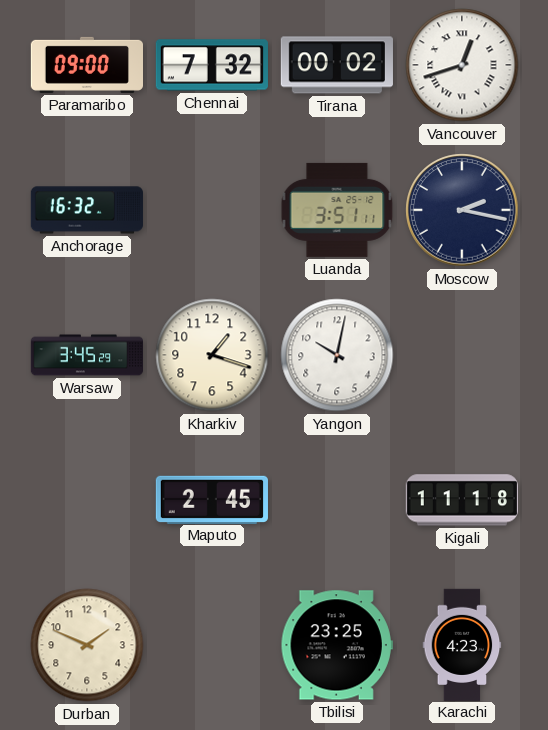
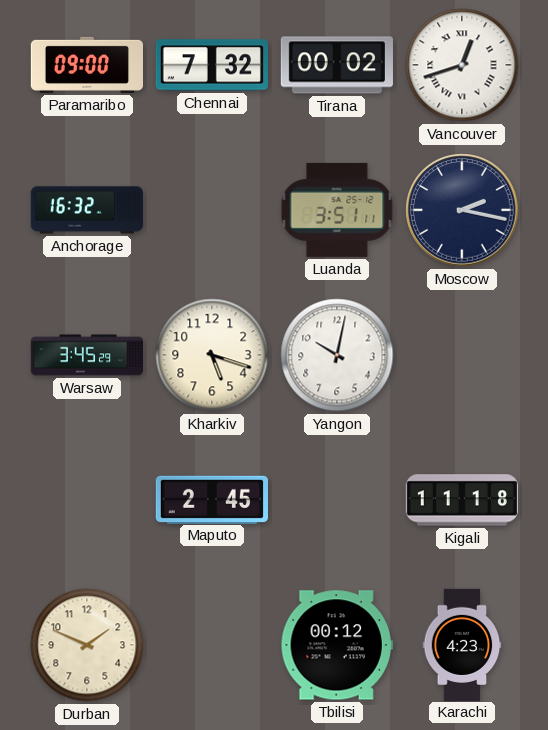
Kharkiv: 1:18 -> 5:18
Tbilisi: 23:25 -> 00:12
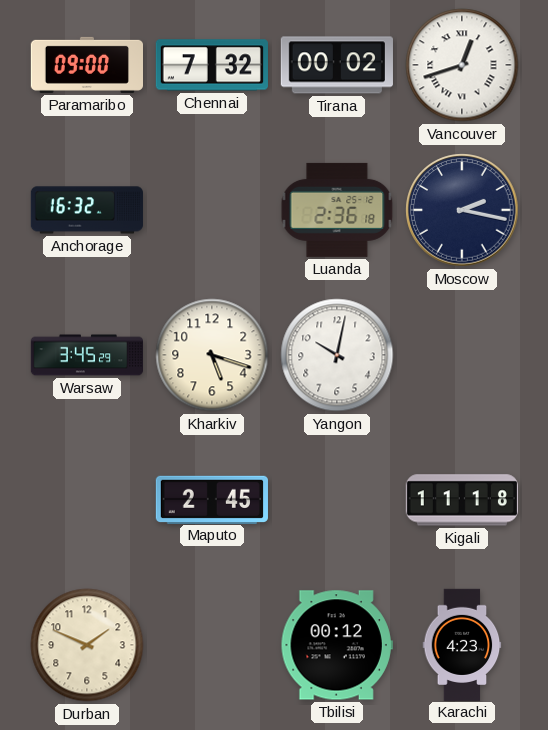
Luanda: 3:51 -> 2:36
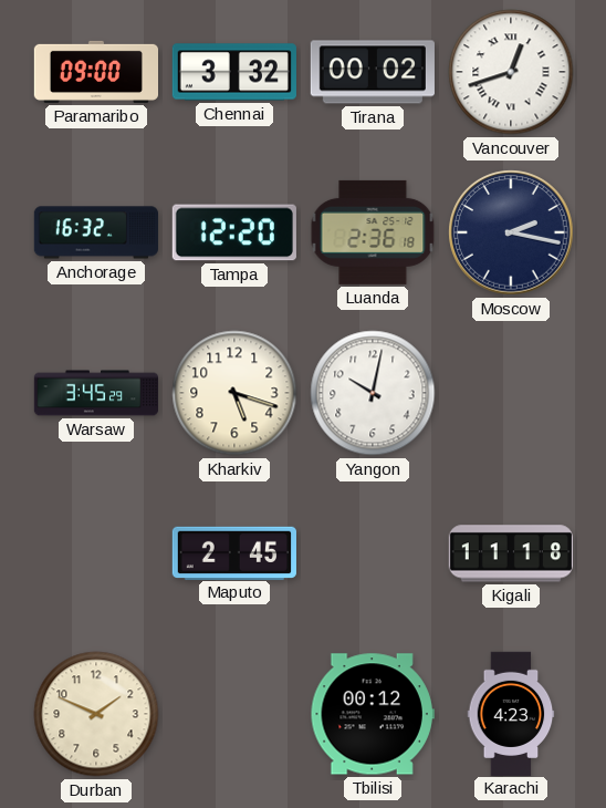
Chennai: 7:32 -> 3:32
Tampa: none -> 12:20
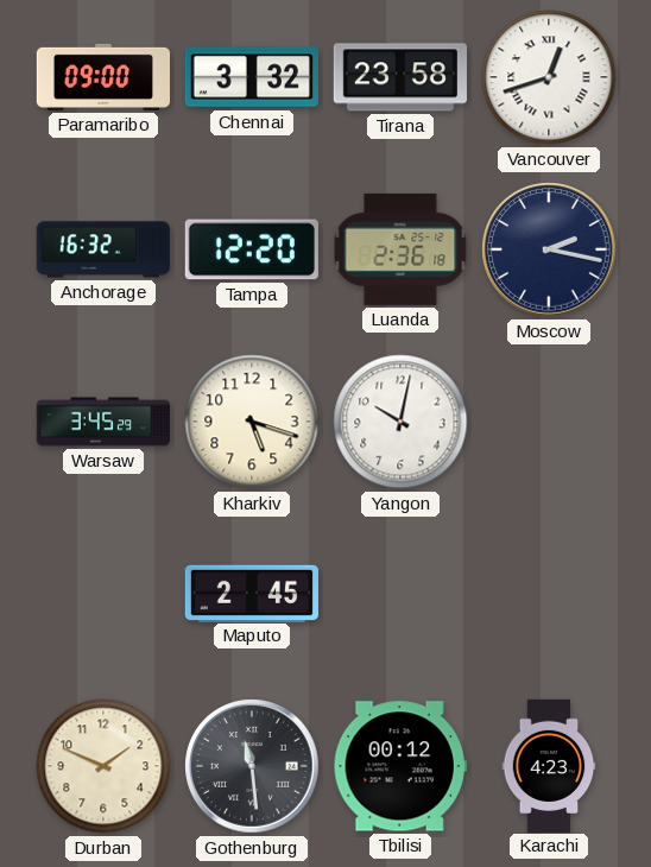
Tirana: 00:02 -> 23:58
Kigali: 11:18 -> none
Gothenburg: none -> 11:29
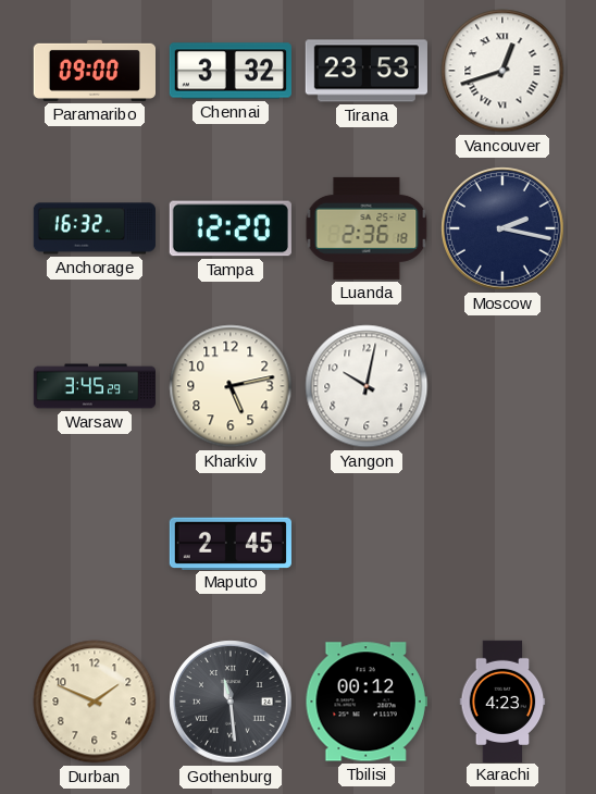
Tirana: 23:58 -> 23:53
Kharkiv: 5:18 -> 5:13
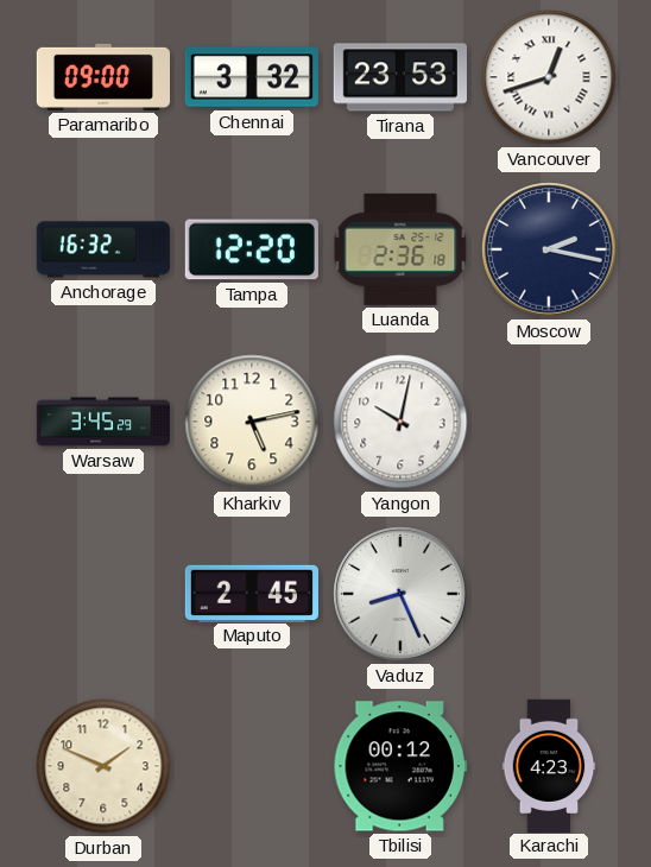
Vaduz: none -> 8:26
Gothenburg: 11:29 -> none
